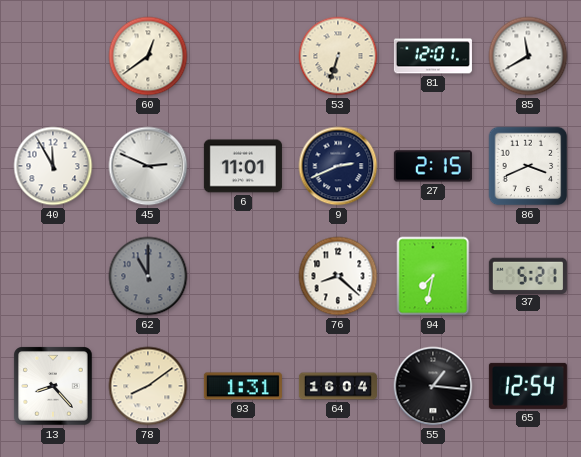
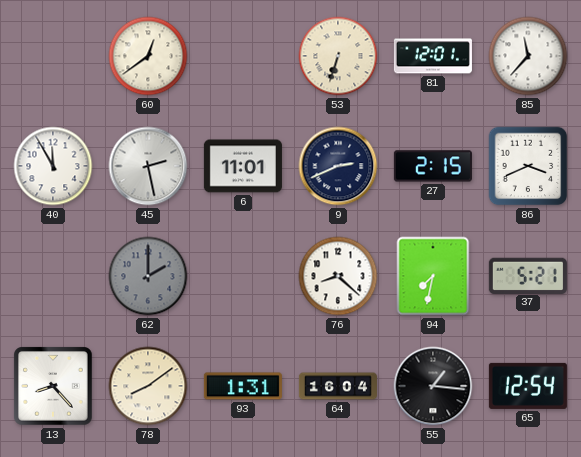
85: 11:40 -> 11:37
45: 2:49 -> 2:28
62: 11:00 -> 2:00
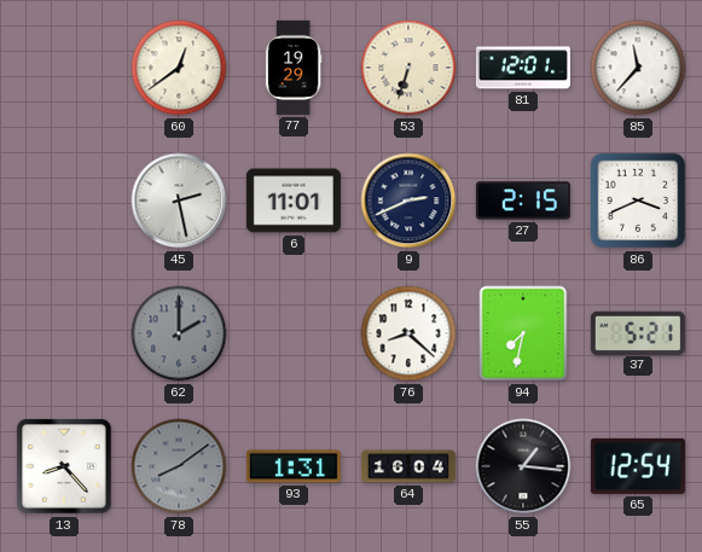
77: none -> 19:29
40: 11:55 -> none
78 dial: cream -> grey
